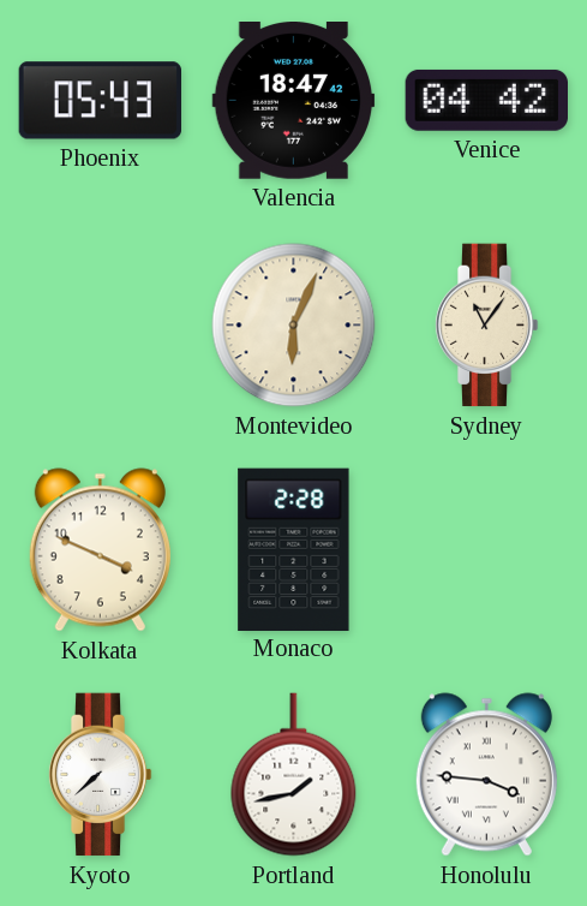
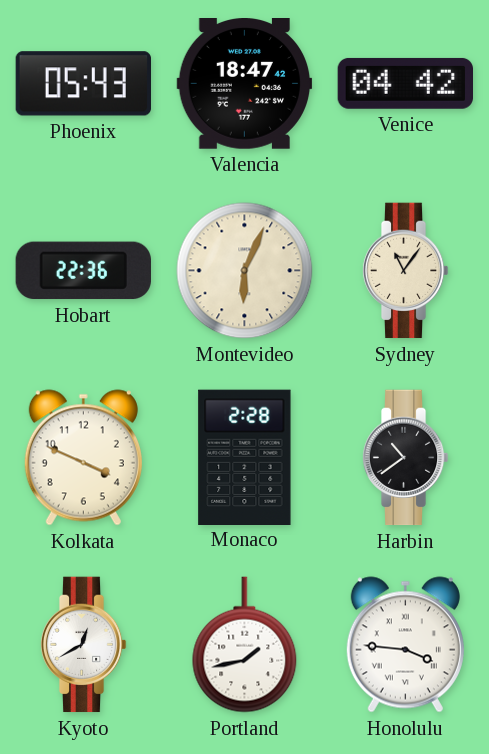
Hobart: none -> 22:36
Harbin: none -> 10:39
Kyoto: 7:38 -> 12:40
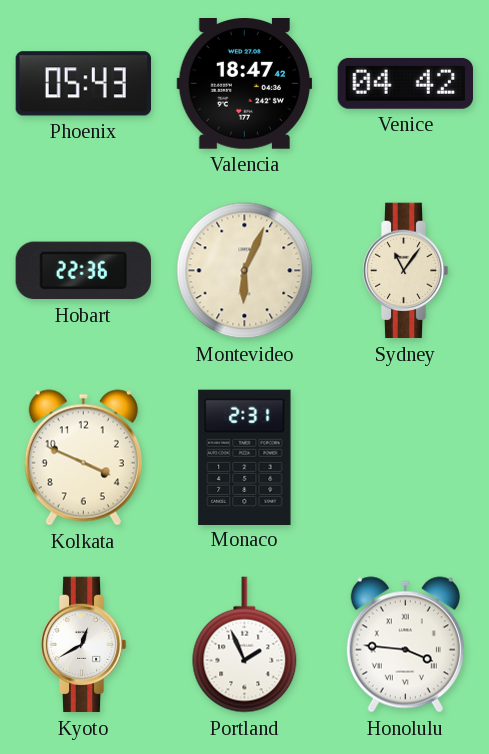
Monaco: 2:28 -> 2:31
Harbin: 10:39 -> none
Portland: 1:43 -> 1:56
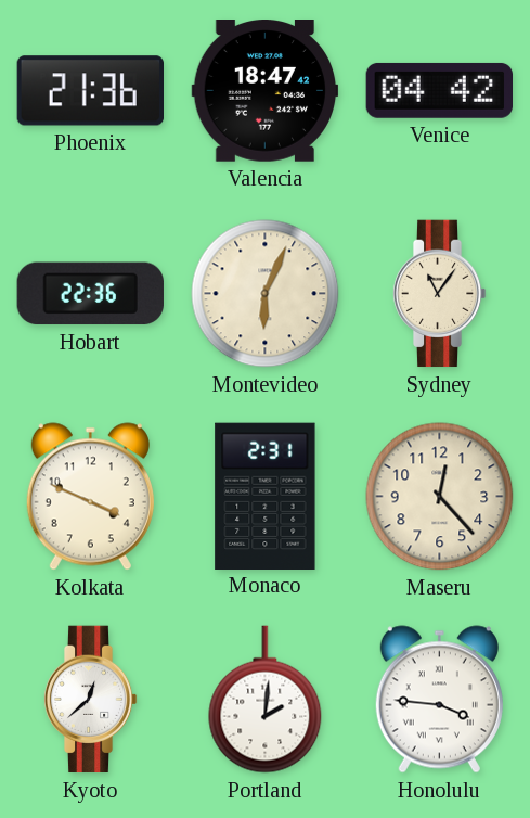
Phoenix: 05:43 -> 21:36
Maseru: none -> 12:23
Kyoto: 12:40 -> 12:38
Portland: 1:56 -> 2:01
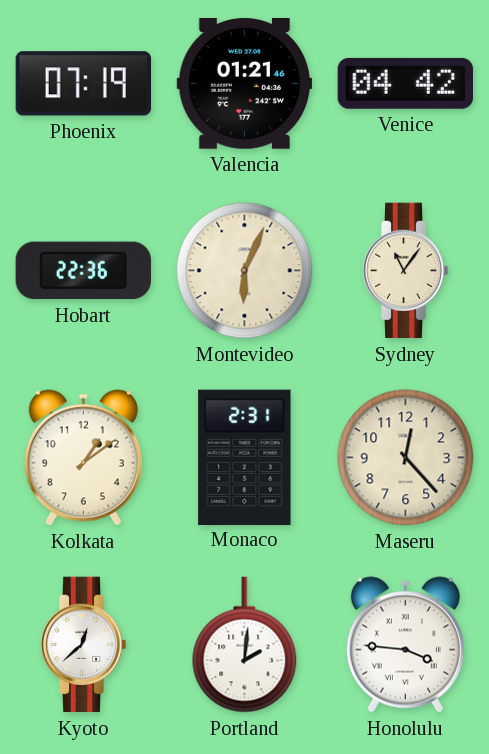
Phoenix: 21:36 -> 07:19
Valencia: 18:47 -> 01:21
Kolkata: 3:49 -> 1:09
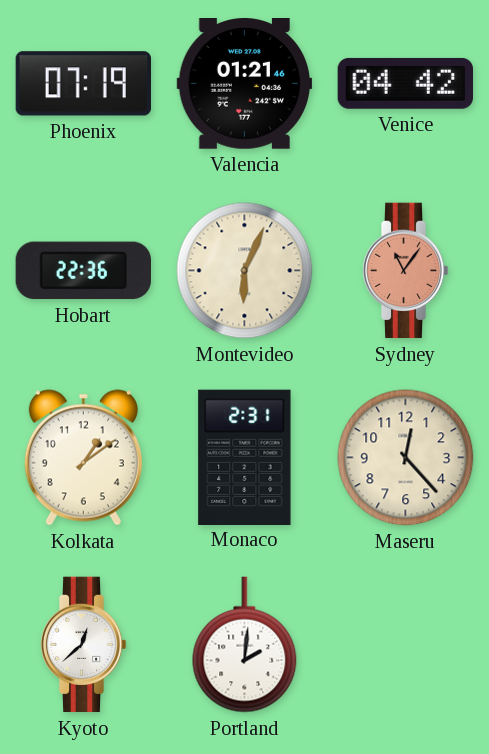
Sydney dial: cream -> salmon
Honolulu: 3:46 -> none
